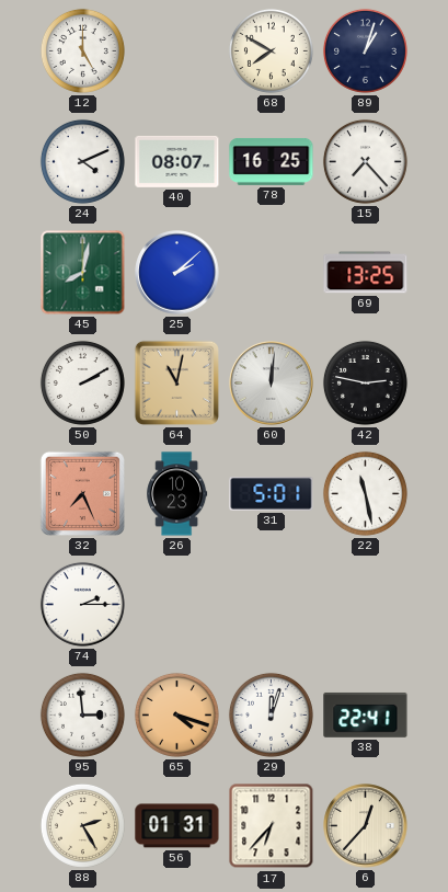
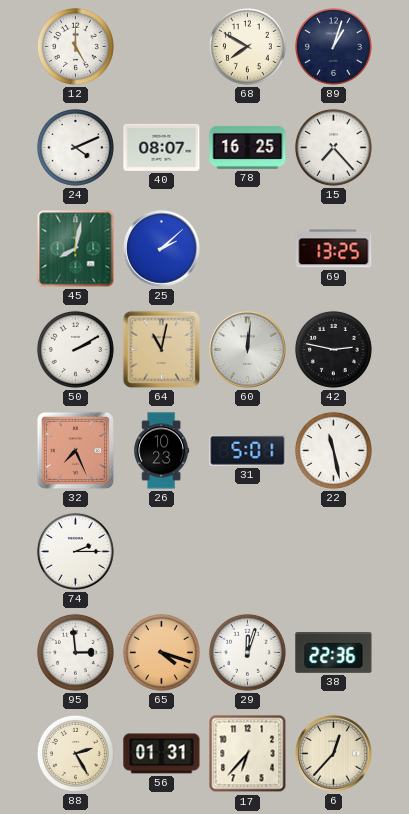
38: 22:41 -> 22:36
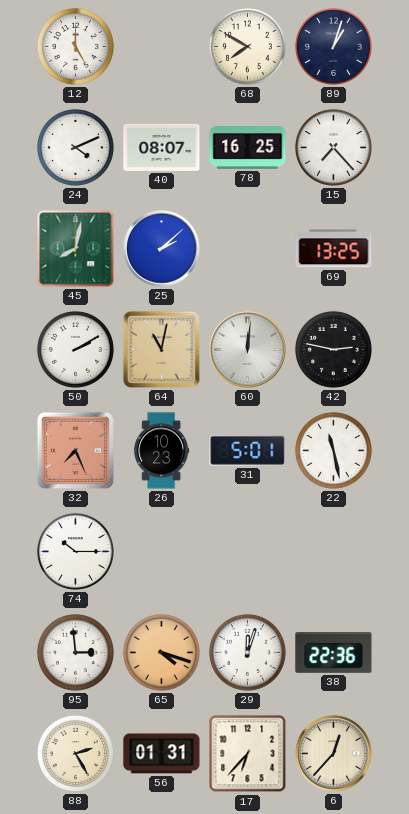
74: 2:15 -> 10:15
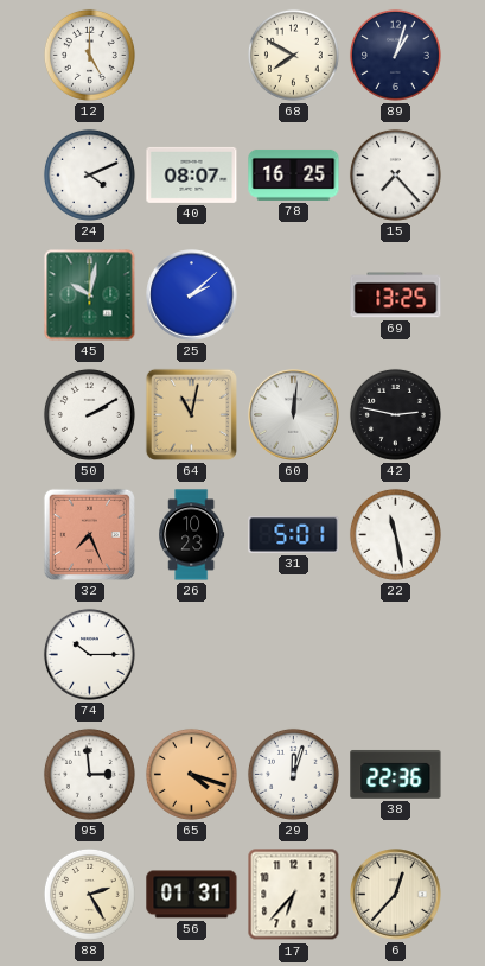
45: 8:02 -> 10:02
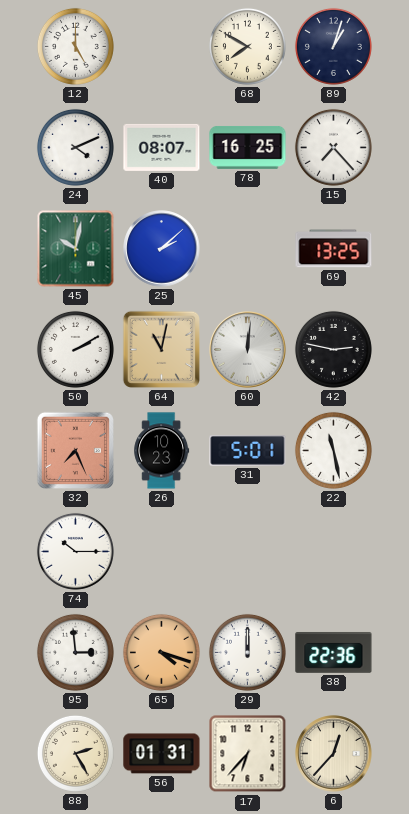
29: 12:03 -> 12:00
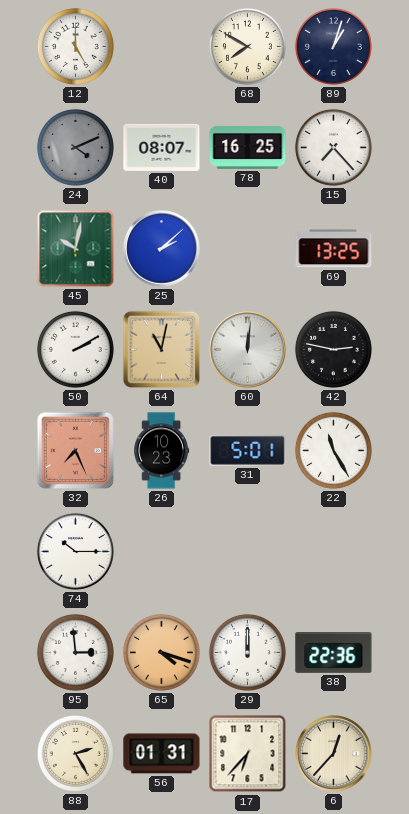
24 dial: white -> grey
22: 11:28 -> 11:25
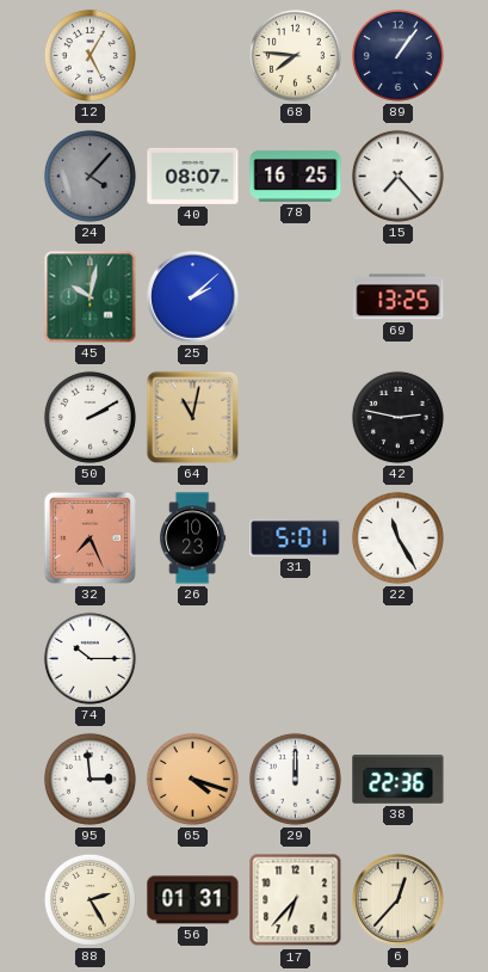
12: 5:00 -> 5:05
68: 7:50 -> 7:46
89: 1:03 -> 1:06
24: 4:11 -> 4:07
60: 12:01 -> none
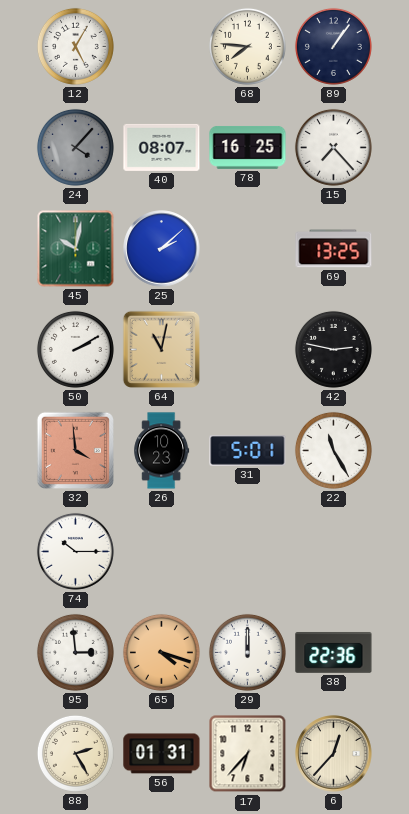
32: 7:26 -> 3:59
